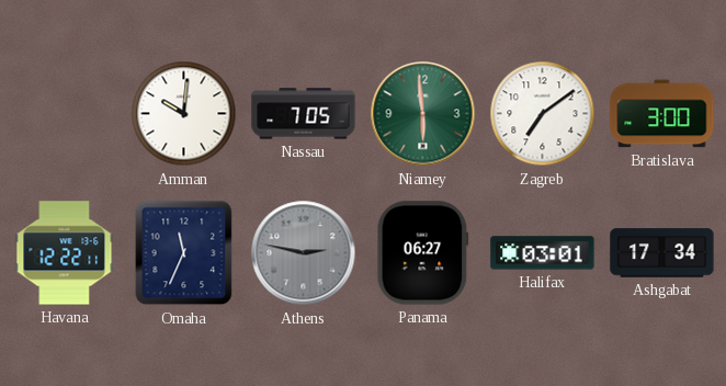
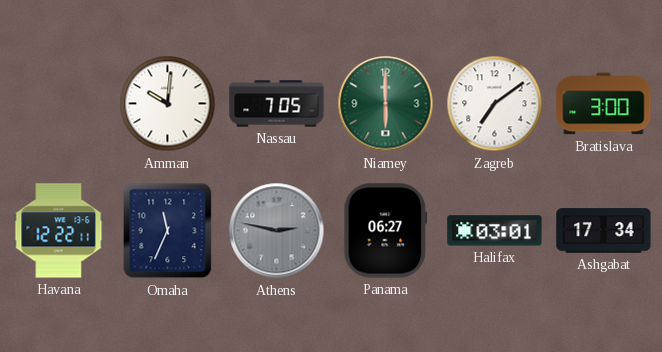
Niamey: 5:59 -> 6:00
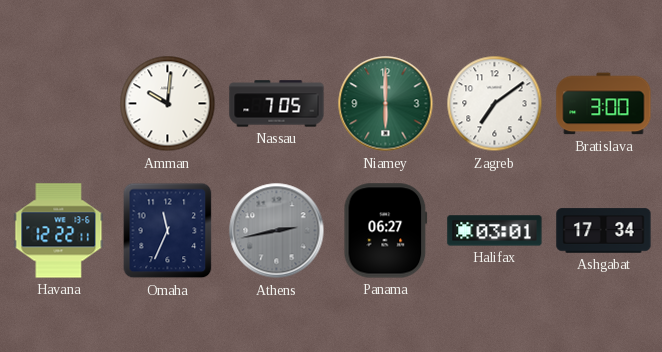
Athens: 2:47 -> 2:43
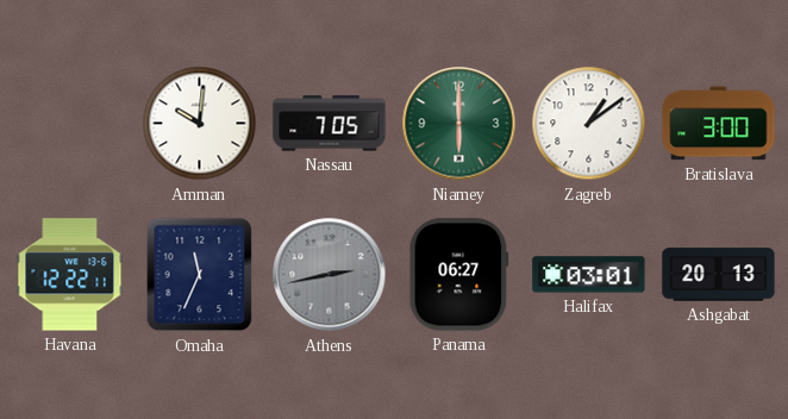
Zagreb: 7:09 -> 1:09
Ashgabat: 17:34 -> 20:13
